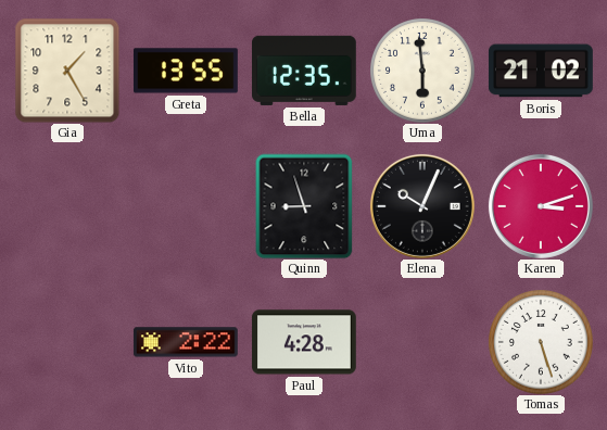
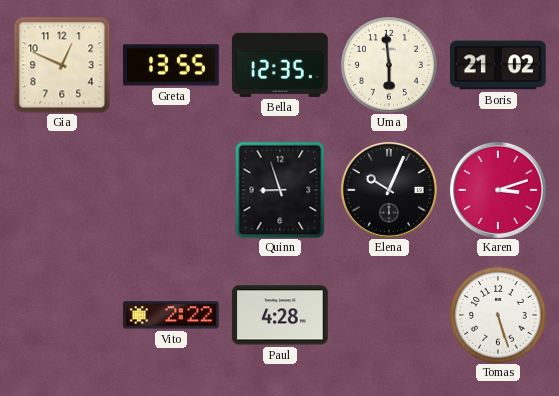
Gia: 1:25 -> 12:49
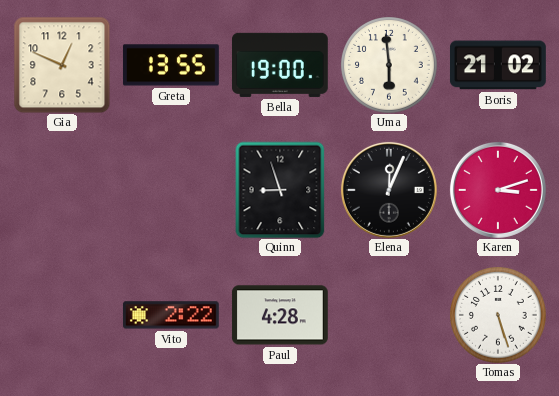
Bella: 12:35 -> 19:00
Elena: 10:04 -> 12:04
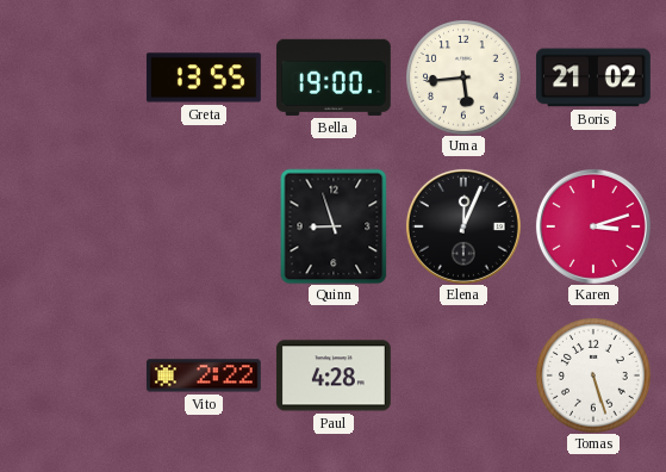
Gia: 12:49 -> none
Uma: 5:59 -> 5:44
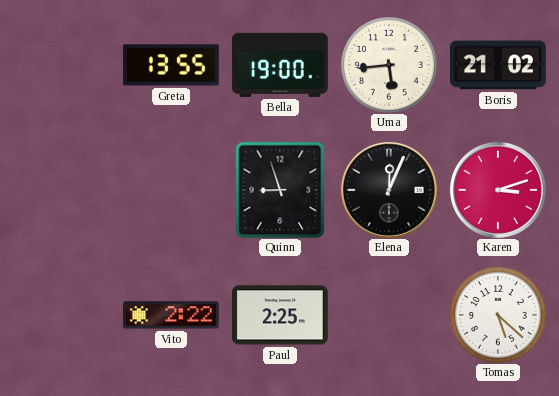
Paul: 4:28 -> 2:25
Tomas: 5:27 -> 5:22
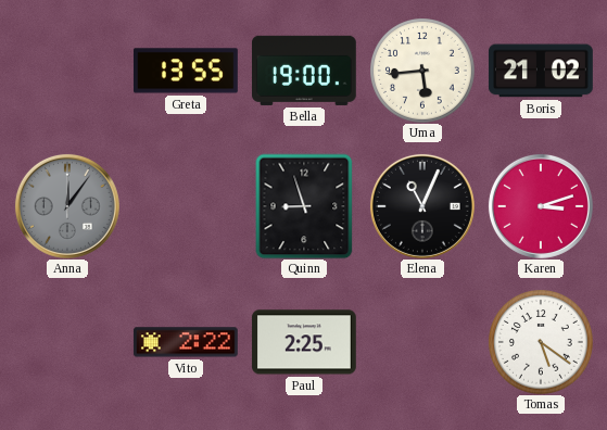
Anna: none -> 12:06
Elena: 12:04 -> 11:04
Tomas: 5:22 -> 5:21
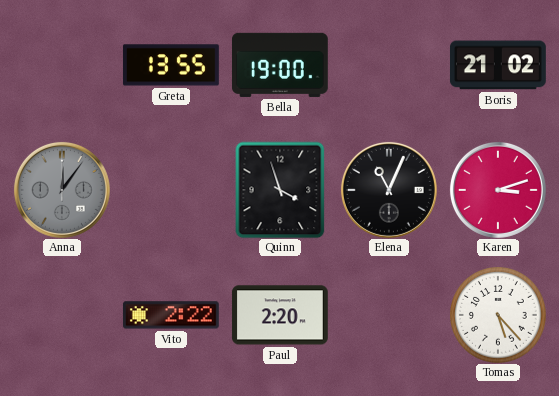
Uma: 5:44 -> none
Quinn: 8:57 -> 3:57
Paul: 2:25 -> 2:20
Tomas: 5:21 -> 5:23
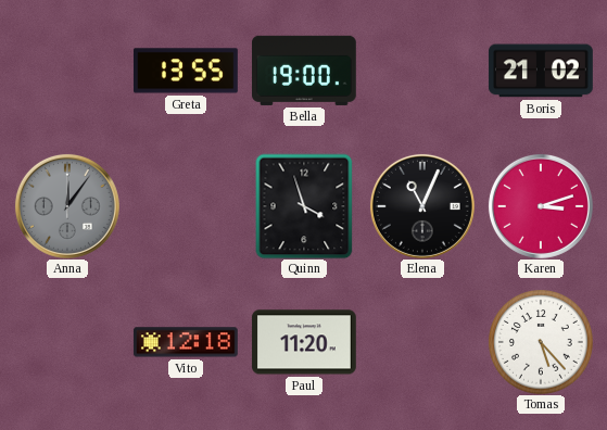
Vito: 2:22 -> 12:18
Paul: 2:20 -> 11:20
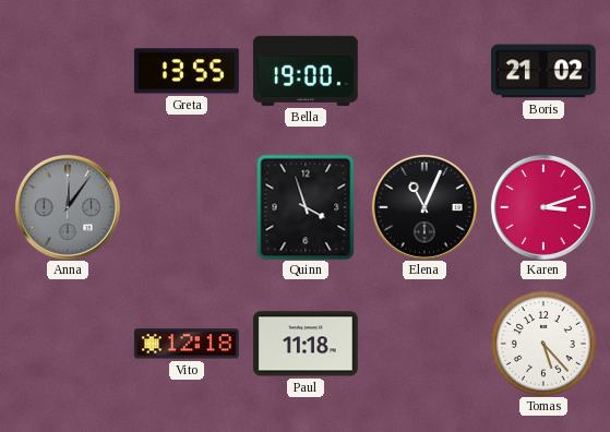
Paul: 11:20 -> 11:18
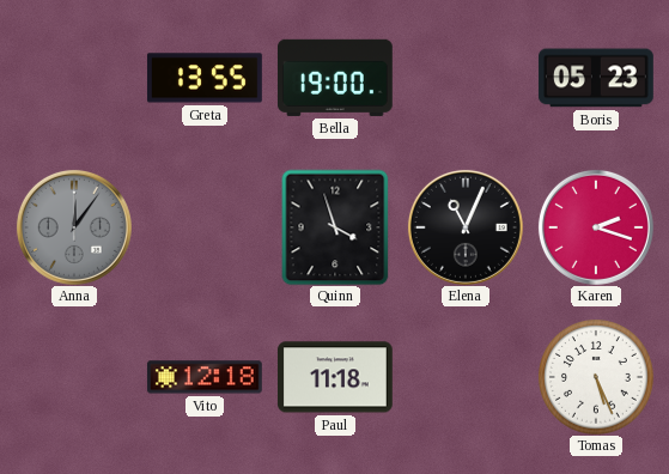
Boris: 21:02 -> 05:23
Karen: 3:12 -> 2:18
Tomas: 5:23 -> 5:26
